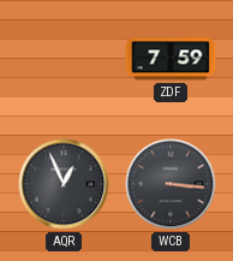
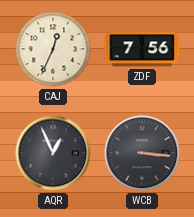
CAJ: none -> 12:34
ZDF: 7:59 -> 7:56
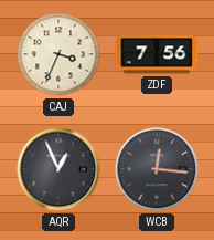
CAJ: 12:34 -> 3:34
WCB: 3:16 -> 12:16
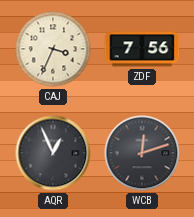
WCB: 12:16 -> 12:12
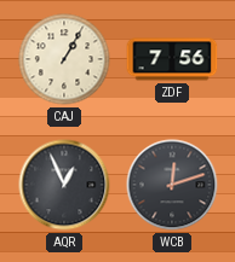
CAJ: 3:34 -> 1:05
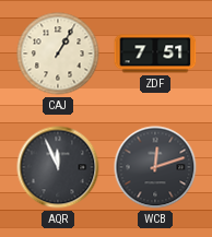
ZDF: 7:56 -> 7:51
AQR: 12:56 -> 11:56
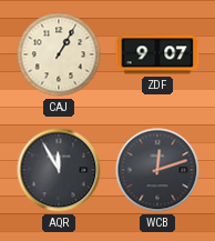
ZDF: 7:51 -> 9:07
AQR: 11:56 -> 11:55
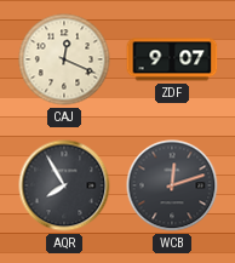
CAJ: 1:05 -> 12:19
AQR: 11:55 -> 7:55
